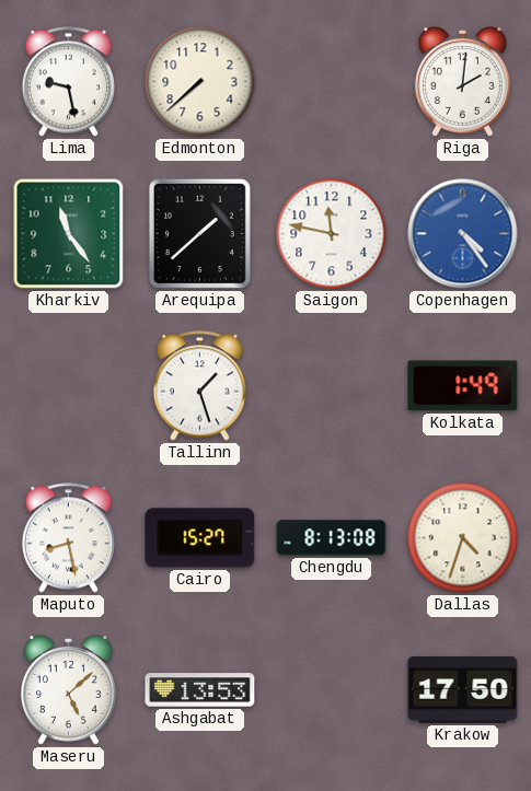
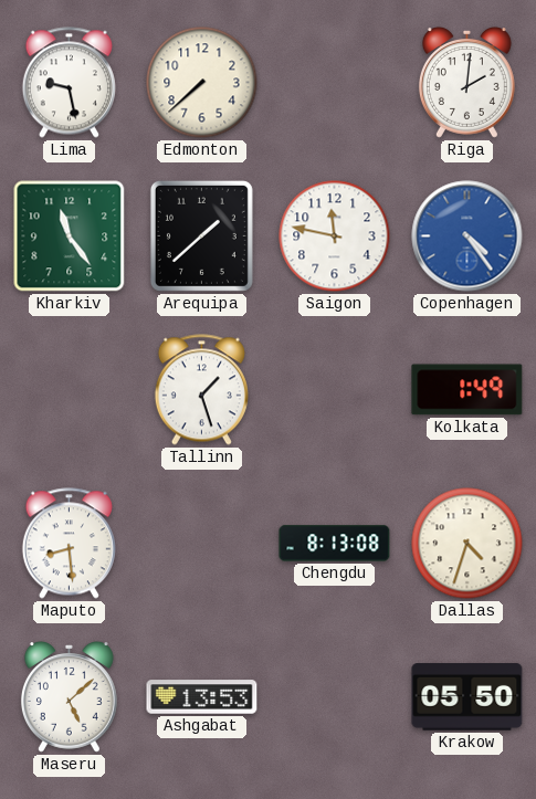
Maputo: 8:28 -> 8:29
Cairo: 15:27 -> none
Krakow: 17:50 -> 05:50
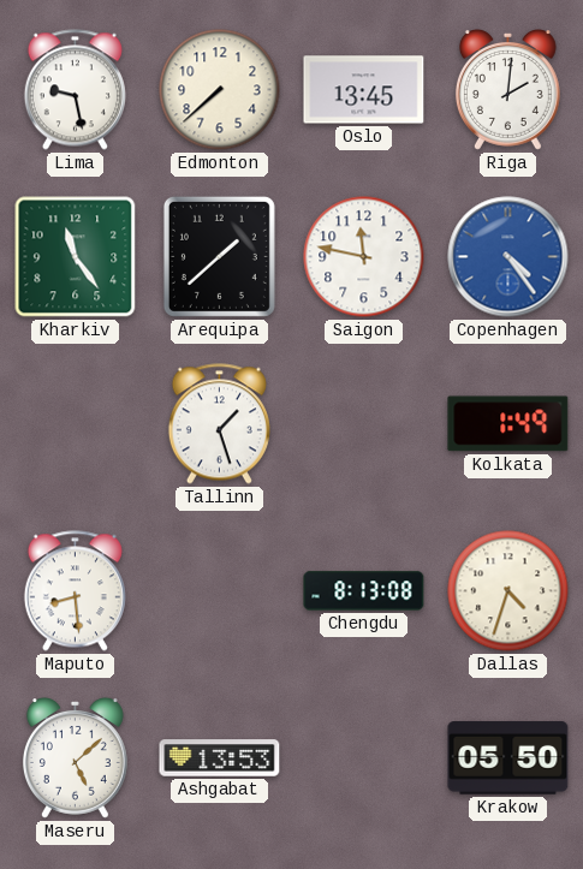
Oslo: none -> 13:45
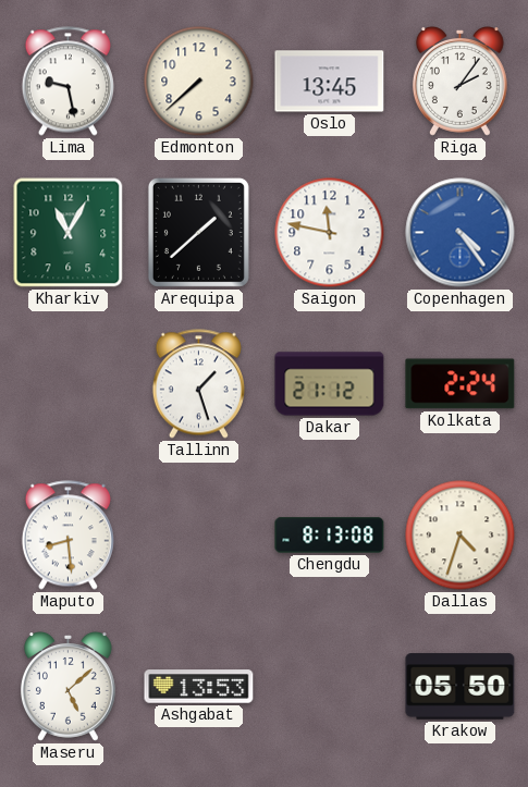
Riga: 2:01 -> 2:06
Kharkiv: 11:24 -> 11:05
Dakar: none -> 21:12
Kolkata: 1:49 -> 2:24
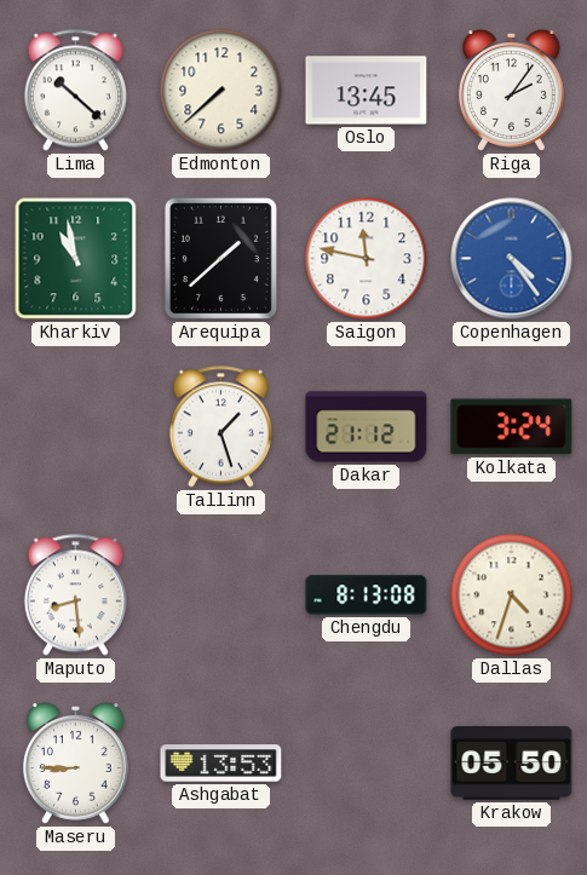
Lima: 9:28 -> 10:22
Kharkiv: 11:05 -> 10:58
Kolkata: 2:24 -> 3:24
Maseru: 5:08 -> 8:45
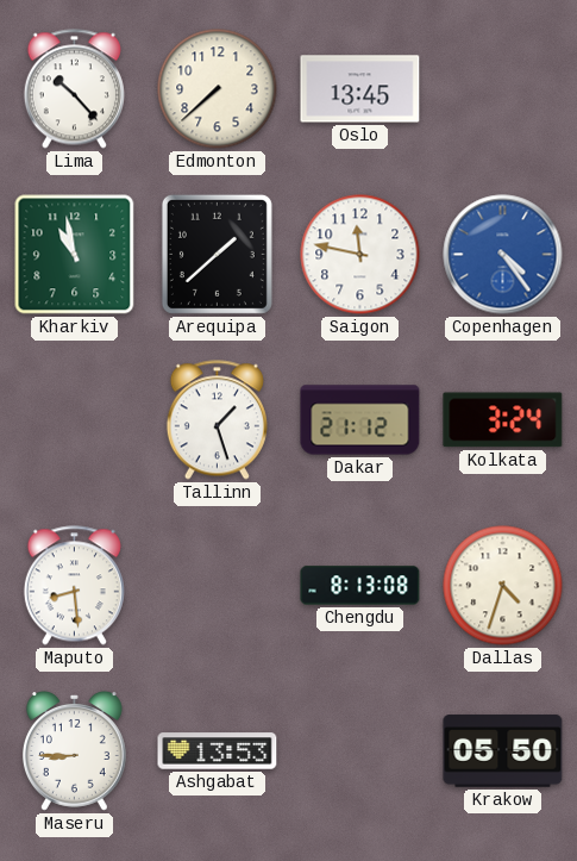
Lima: 10:22 -> 10:23
Riga: 2:06 -> none
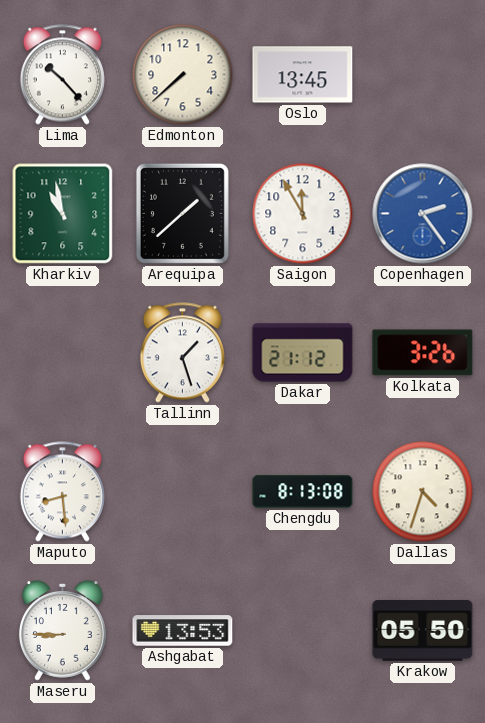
Saigon: 11:47 -> 11:55
Copenhagen: 4:24 -> 2:24
Kolkata: 3:24 -> 3:26
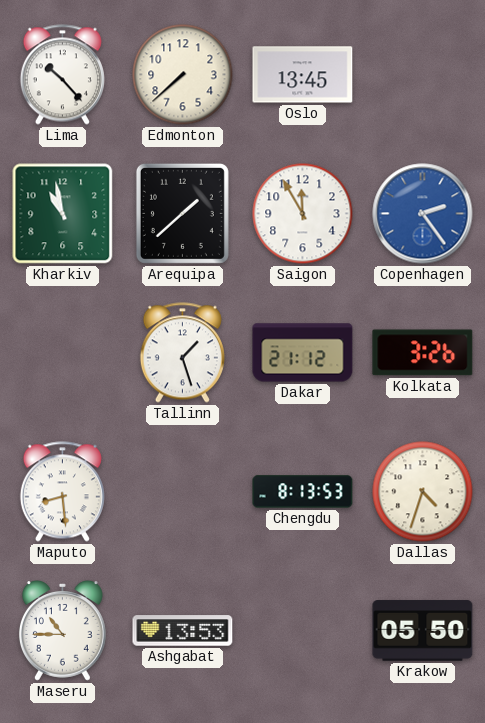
Chengdu: 8:13:08 -> 8:13:53
Maseru: 8:45 -> 10:45
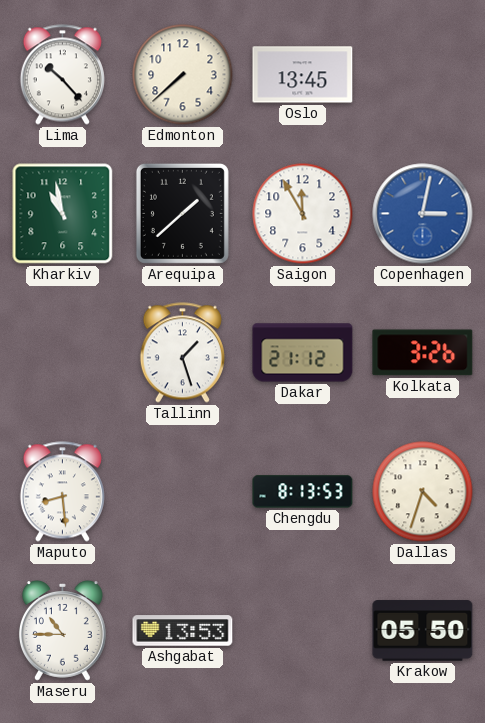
Copenhagen: 2:24 -> 3:02
